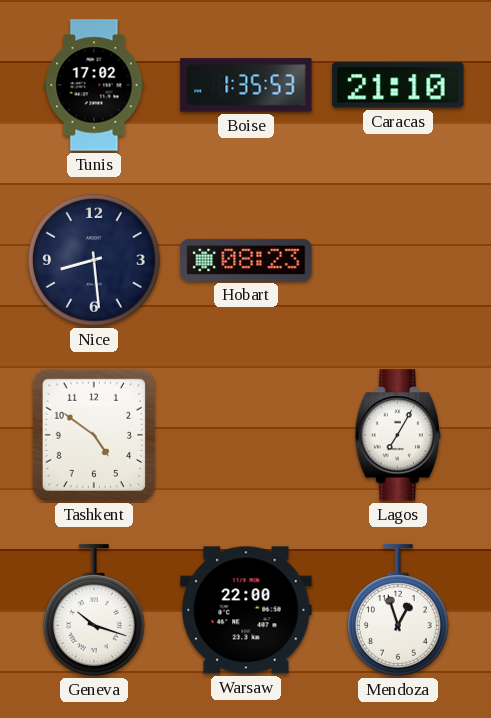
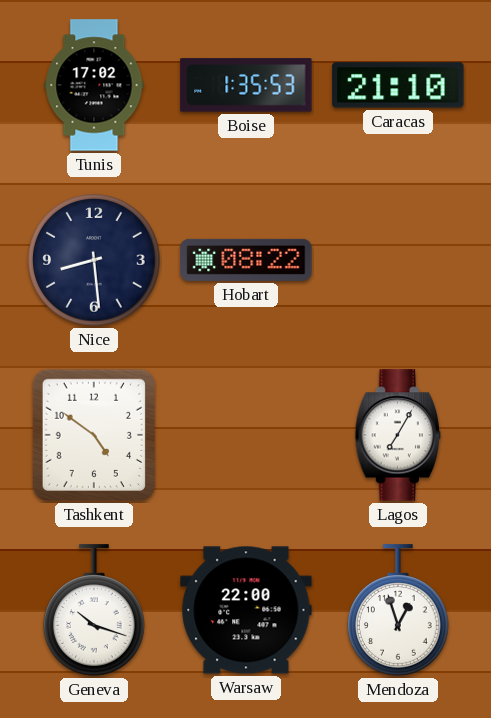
Hobart: 08:23 -> 08:22
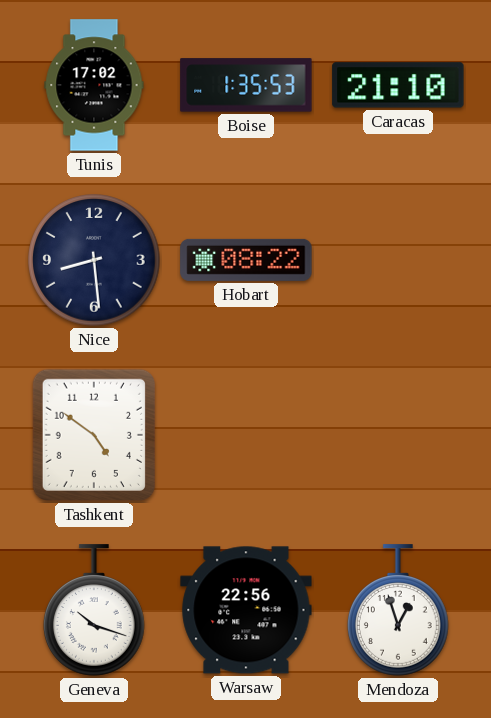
Lagos: 7:05 -> none
Warsaw: 22:00 -> 22:56
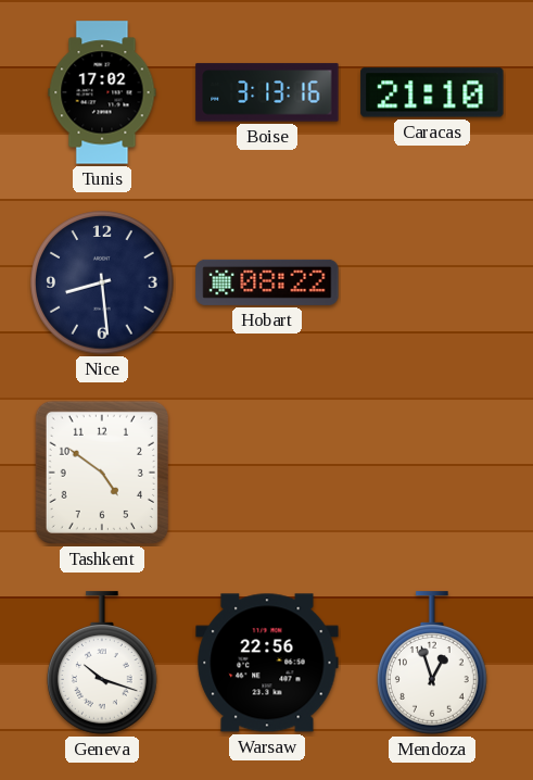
Boise: 1:35 -> 3:13
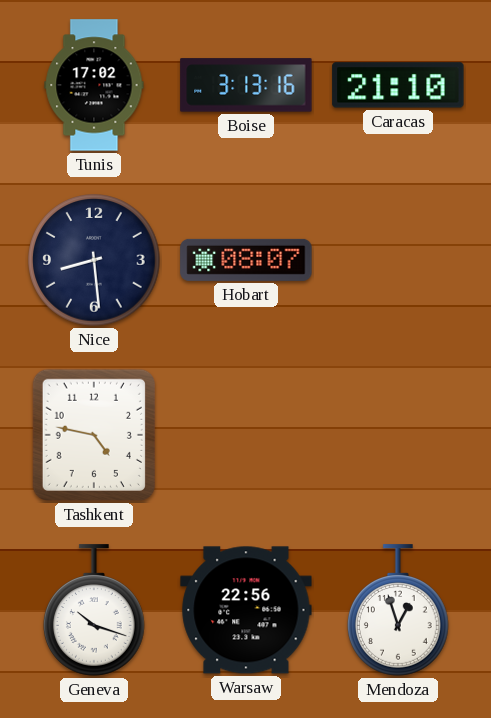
Hobart: 08:22 -> 08:07
Tashkent: 4:51 -> 4:47
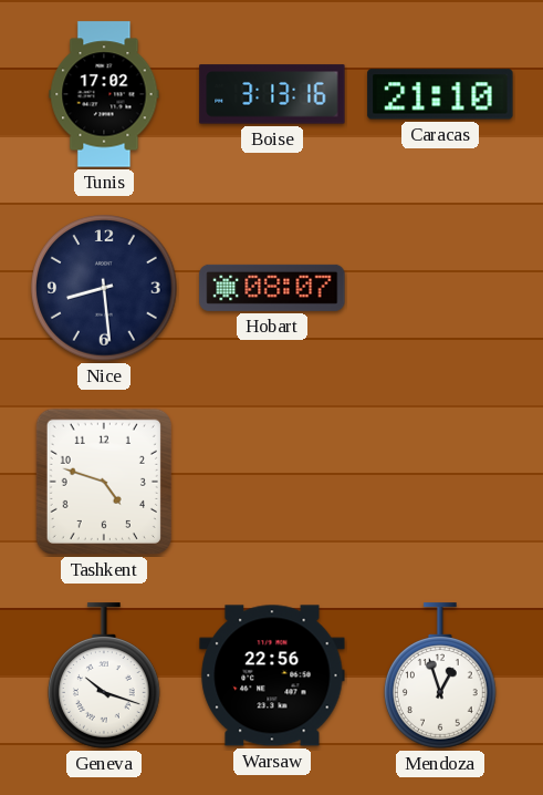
Tashkent: 4:47 -> 4:48
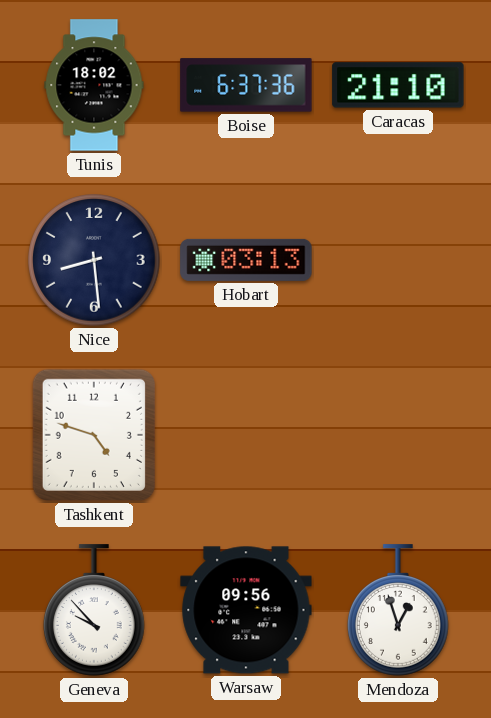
Tunis: 17:02 -> 18:02
Boise: 3:13 -> 6:37
Hobart: 08:07 -> 03:13
Geneva: 10:18 -> 9:53
Warsaw: 22:56 -> 09:56
